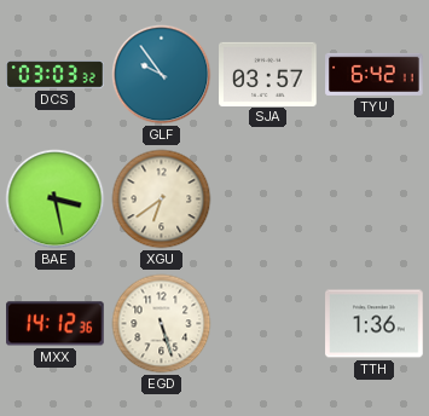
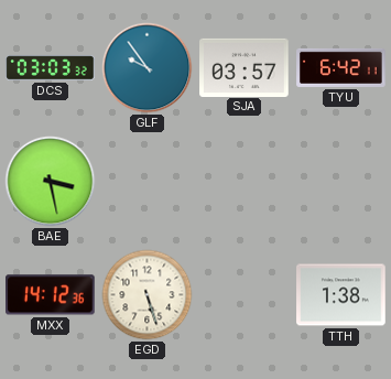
XGU: 6:39 -> none
TTH: 1:36 -> 1:38
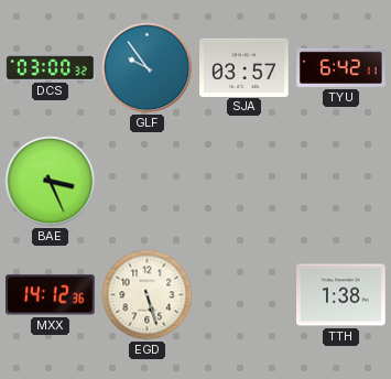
DCS: 03:03 -> 03:00
BAE: 3:28 -> 3:26
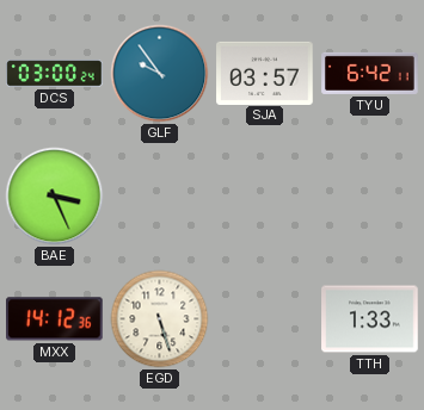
DCS: 03:00:32 -> 03:00:24
TTH: 1:38 -> 1:33
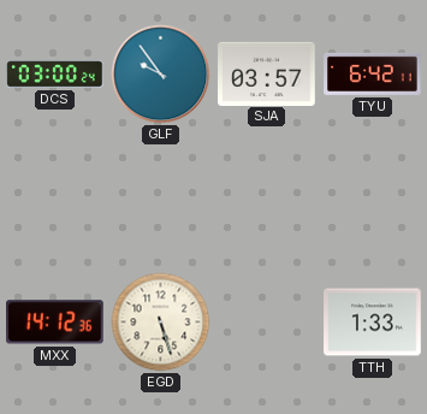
BAE: 3:26 -> none
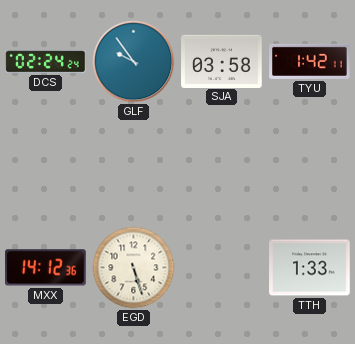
DCS: 03:00 -> 02:24
SJA: 03:57 -> 03:58
TYU: 6:42 -> 1:42
